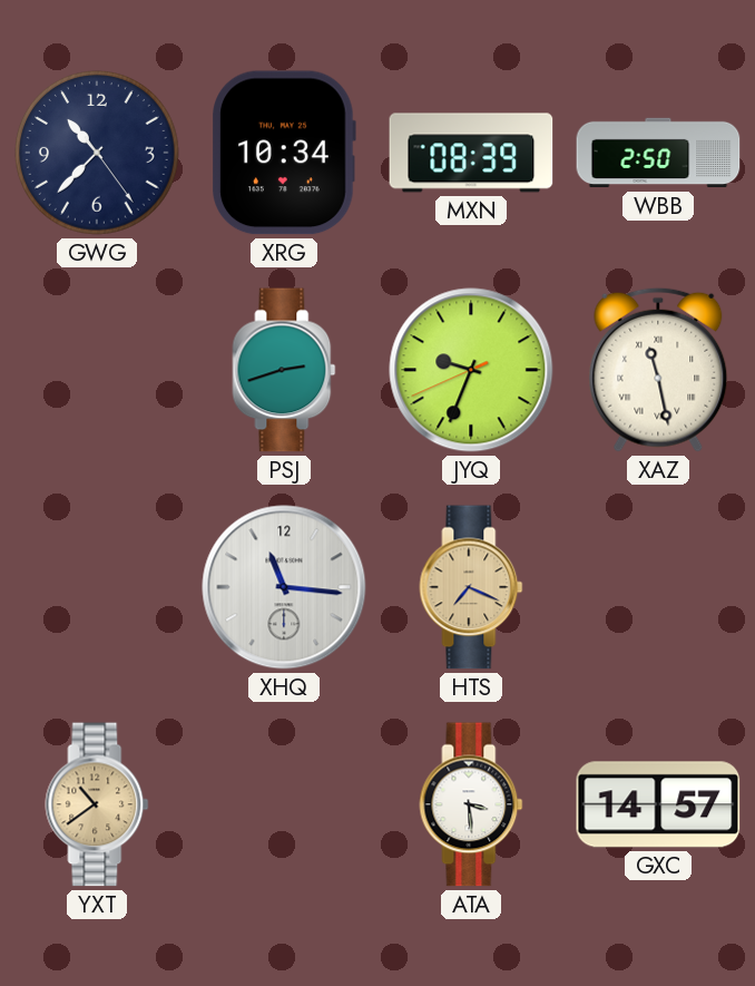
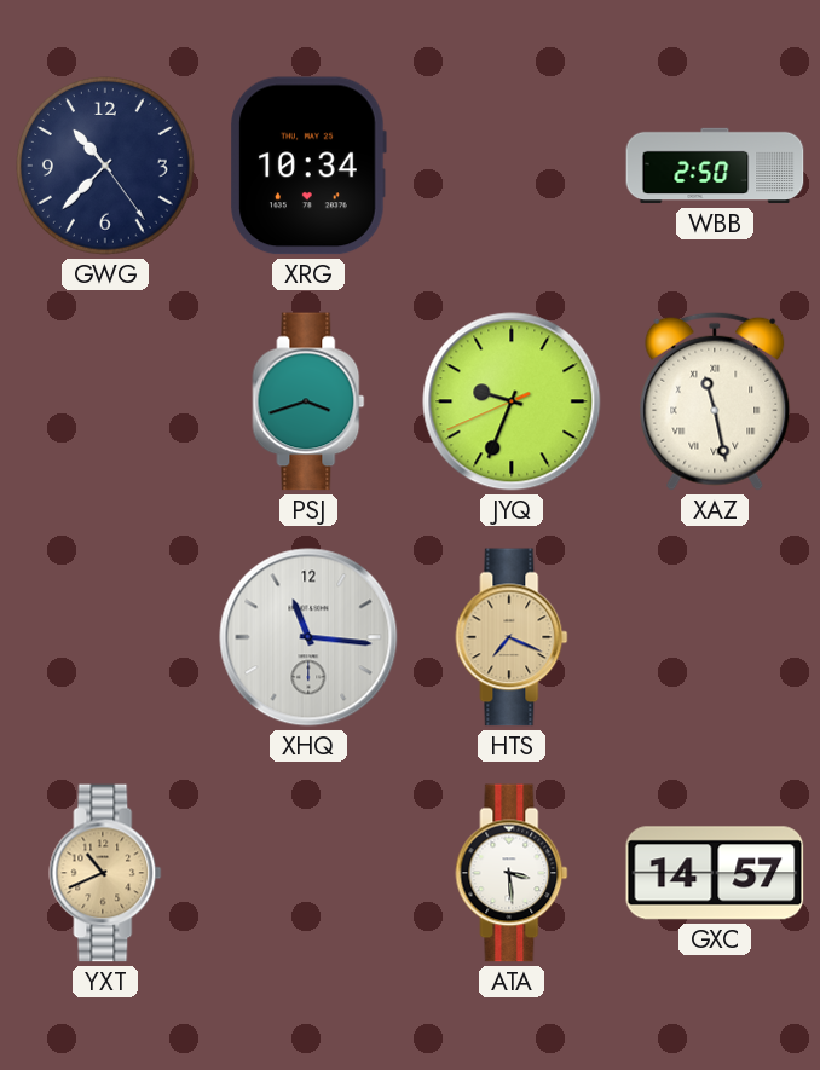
MXN: 08:39 -> none
PSJ: 2:42 -> 3:42
YXT: 10:39 -> 10:41
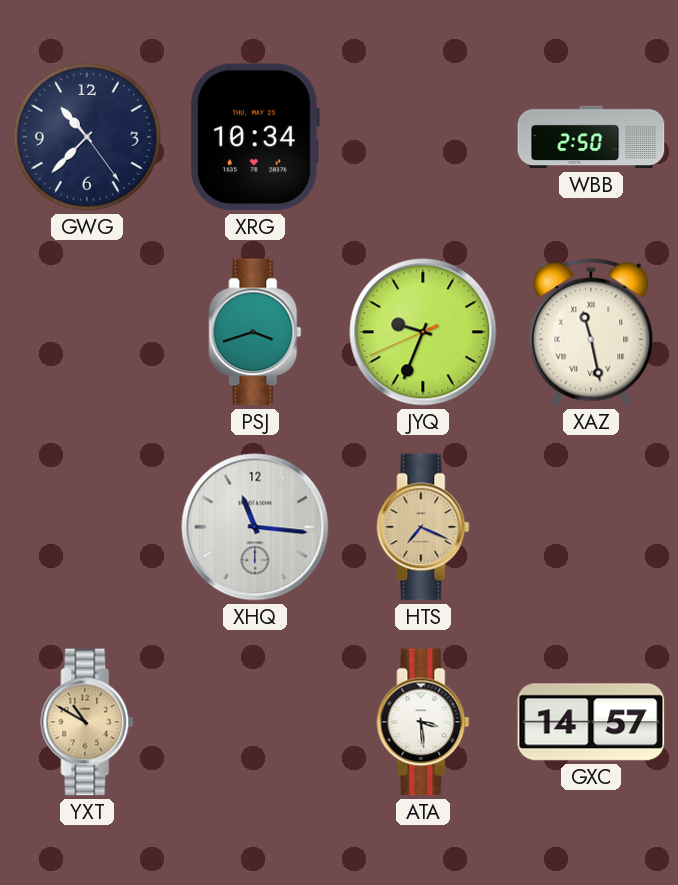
YXT: 10:41 -> 10:50
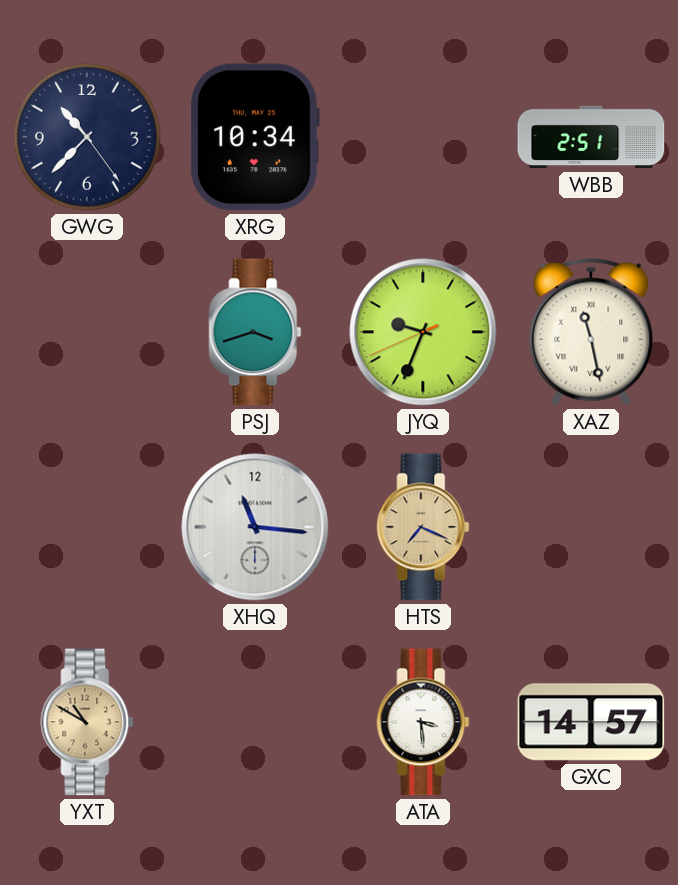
WBB: 2:50 -> 2:51
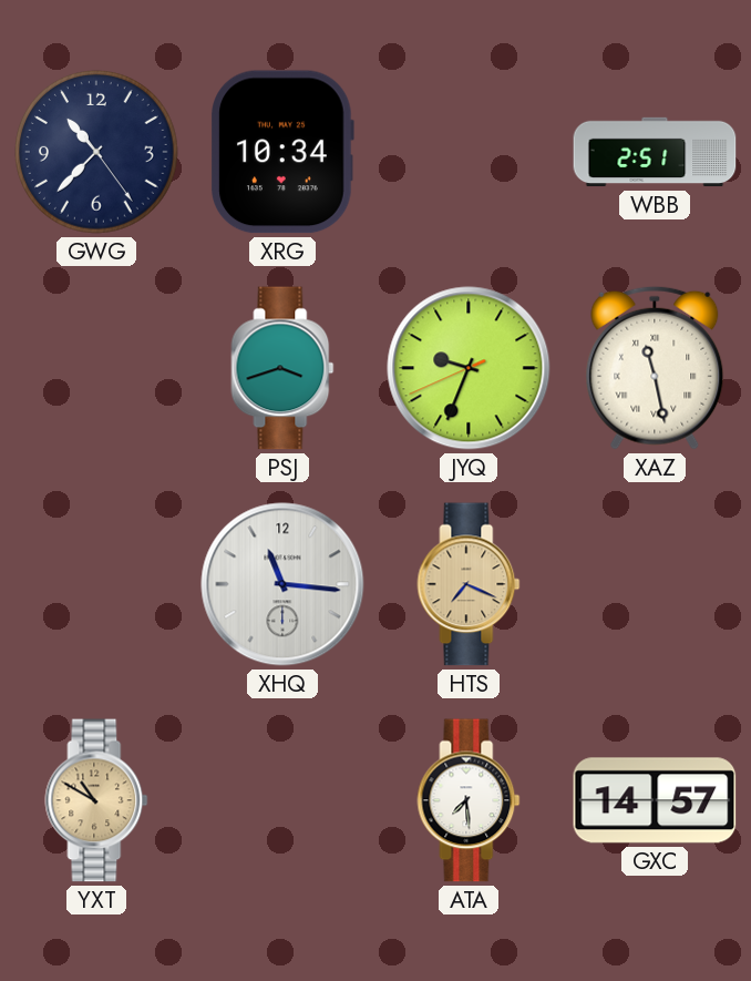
ATA: 3:29 -> 7:29
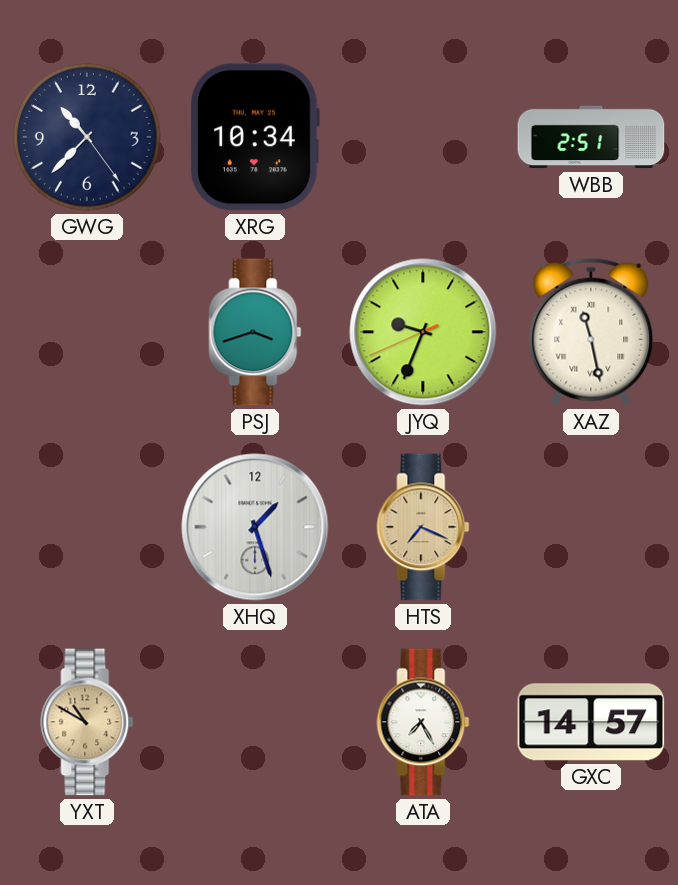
XHQ: 11:16 -> 1:27
ATA: 7:29 -> 7:25
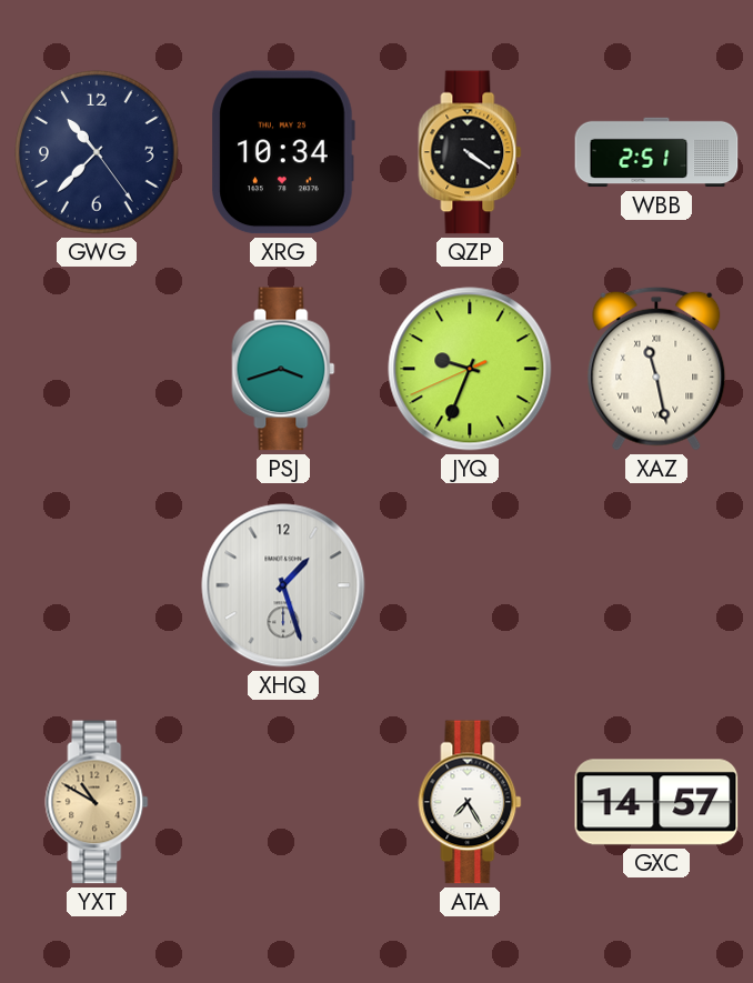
QZP: none -> 4:21
HTS: 7:19 -> none
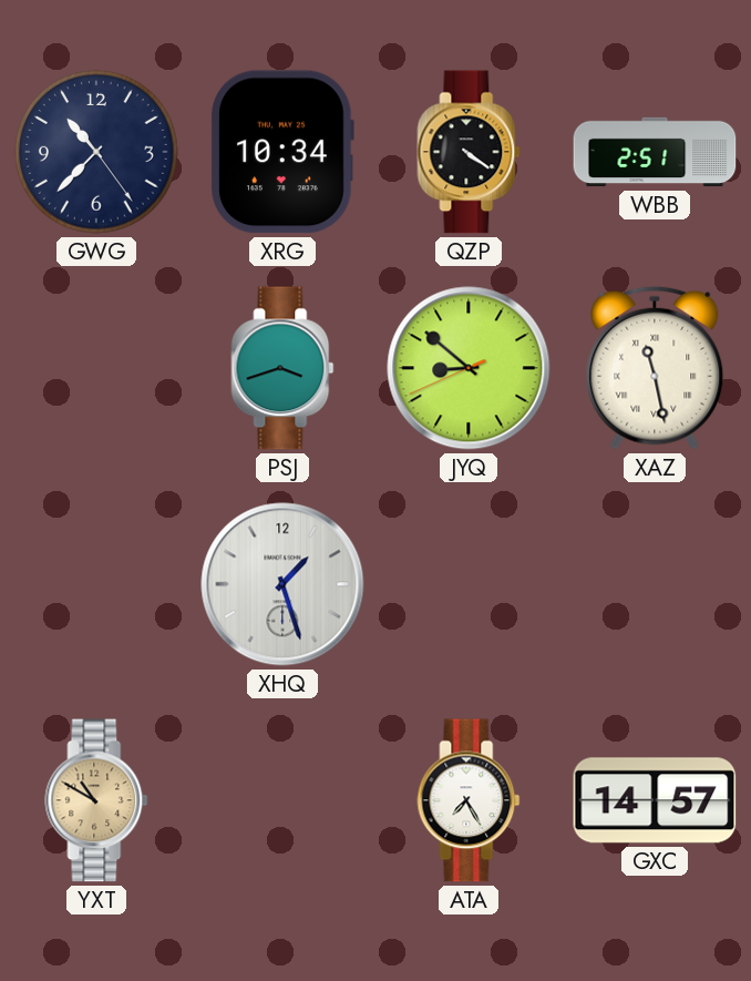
JYQ: 9:33 -> 8:51
